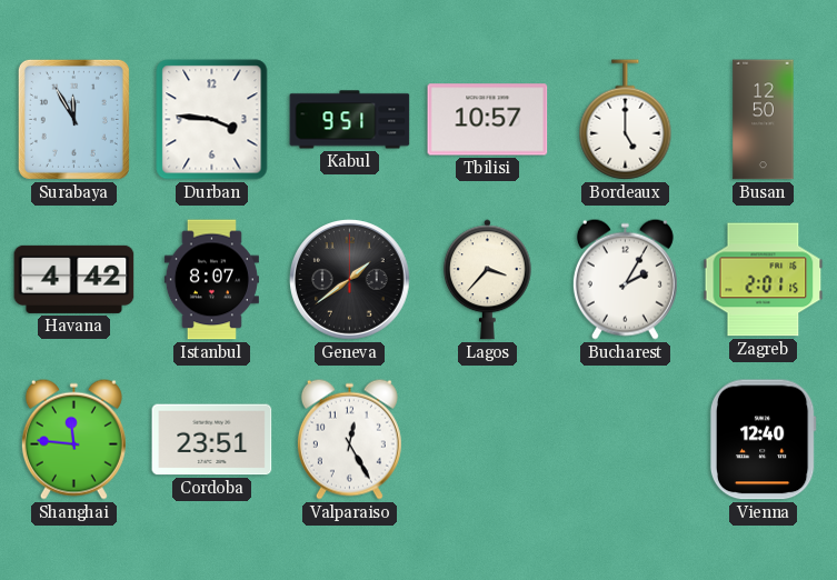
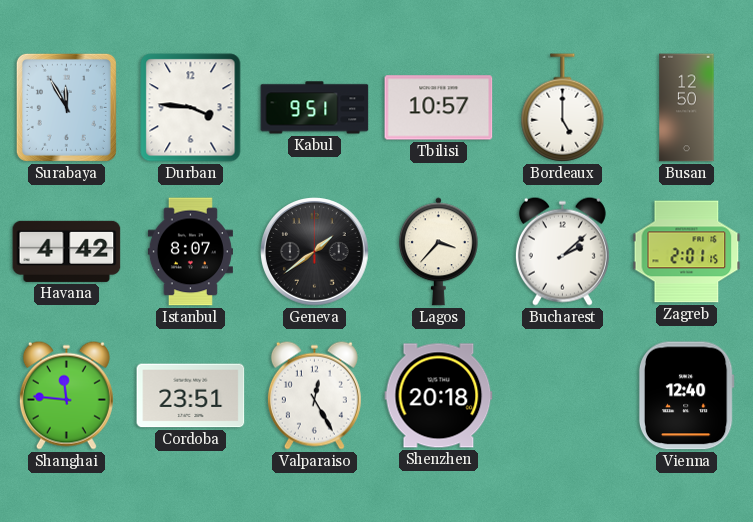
Bucharest: 2:05 -> 2:08
Shenzhen: none -> 20:18
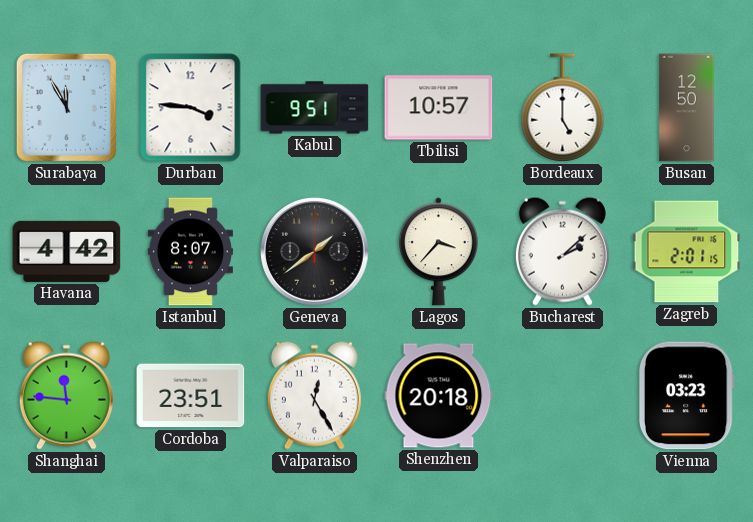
Vienna: 12:40 -> 03:23
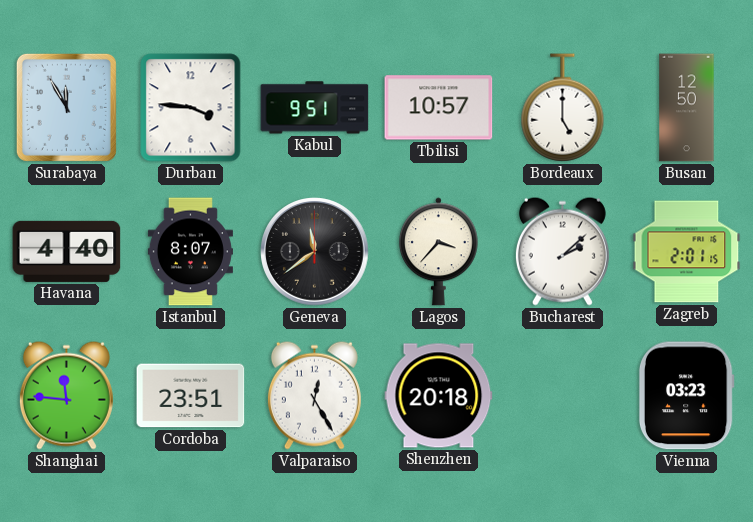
Havana: 4:42 -> 4:40
Geneva: 1:39 -> 11:39
